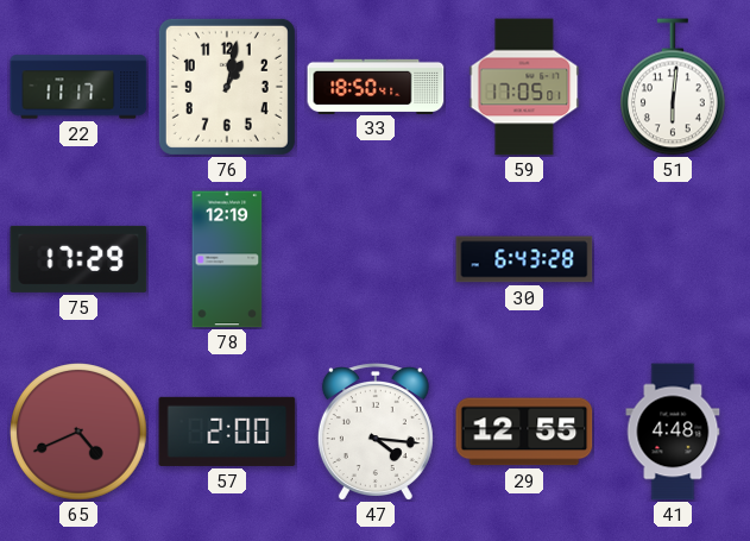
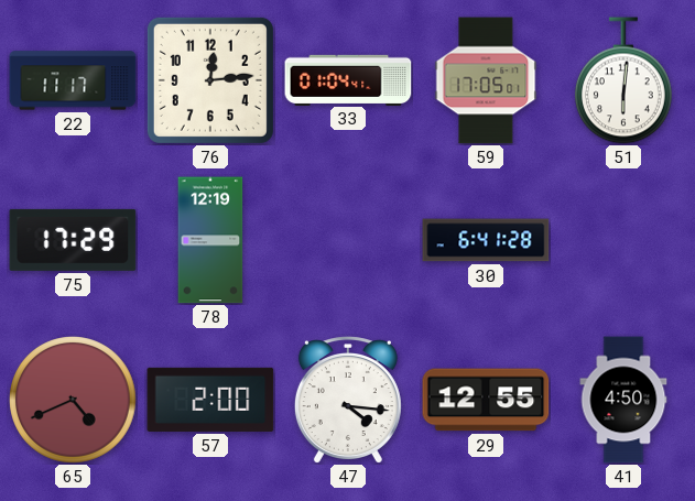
76: 1:02 -> 12:14
33: 18:50 -> 01:04
30: 6:43 -> 6:41
41: 4:48 -> 4:50
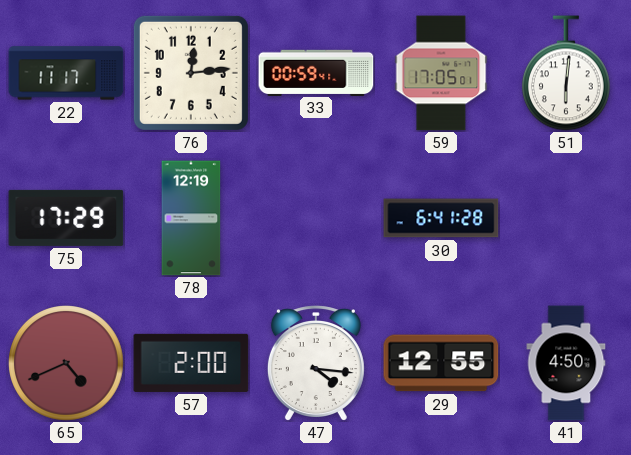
33: 01:04 -> 00:59
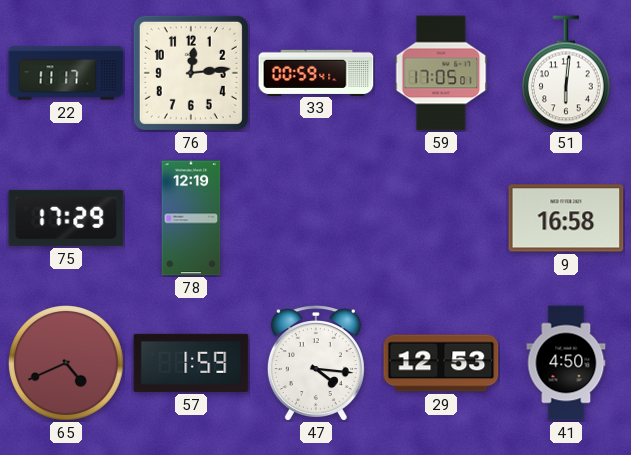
30: 6:41 -> none
9: none -> 16:58
57: 2:00 -> 1:59
29: 12:55 -> 12:53
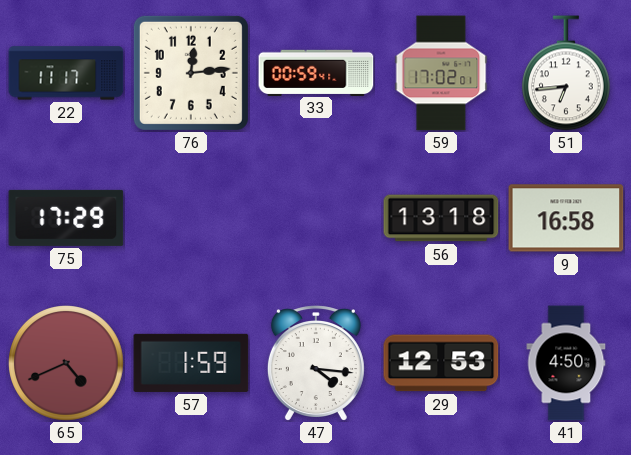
59: 17:05 -> 17:02
51: 6:01 -> 6:44
78: 12:19 -> none
56: none -> 13:18
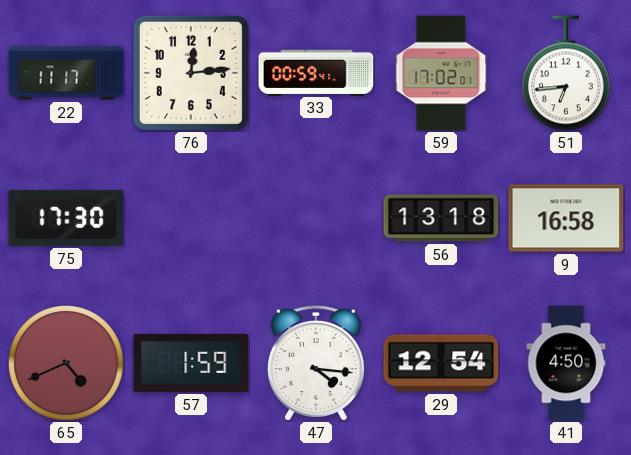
75: 17:29 -> 17:30
29: 12:53 -> 12:54
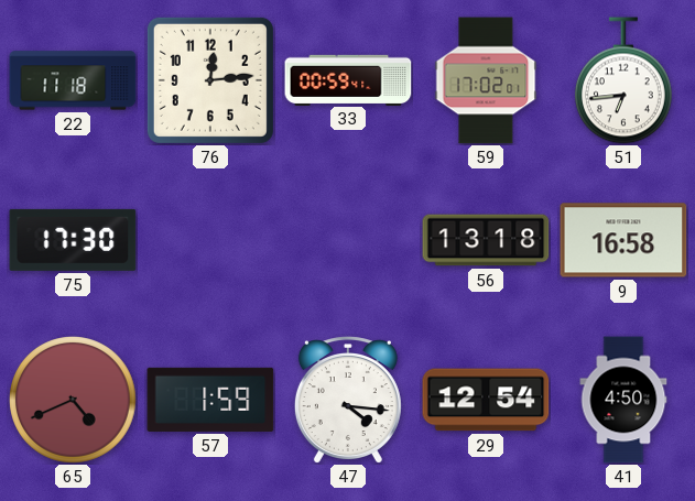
22: 11:17 -> 11:18
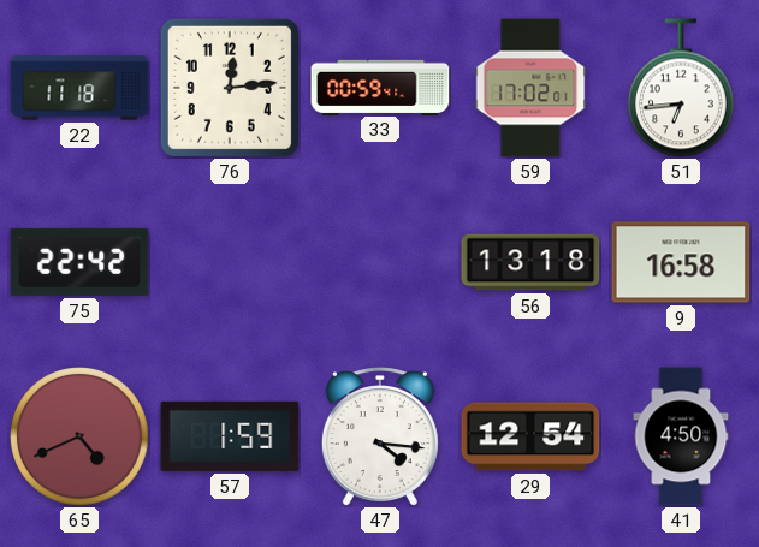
75: 17:30 -> 22:42
